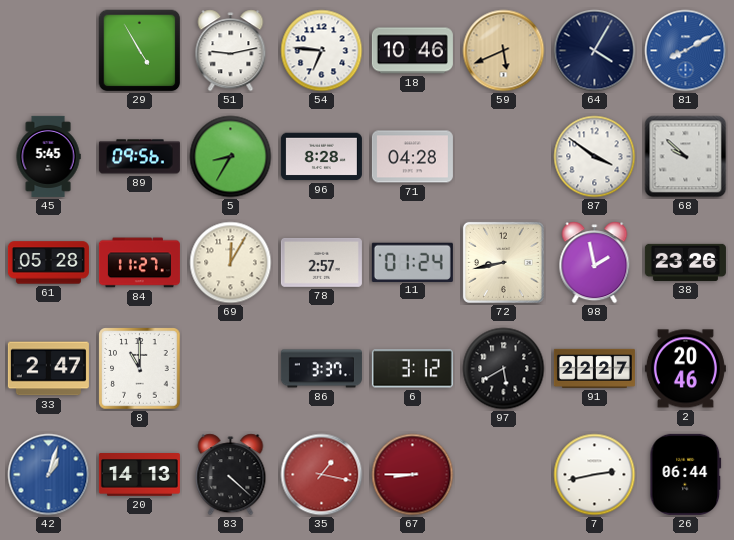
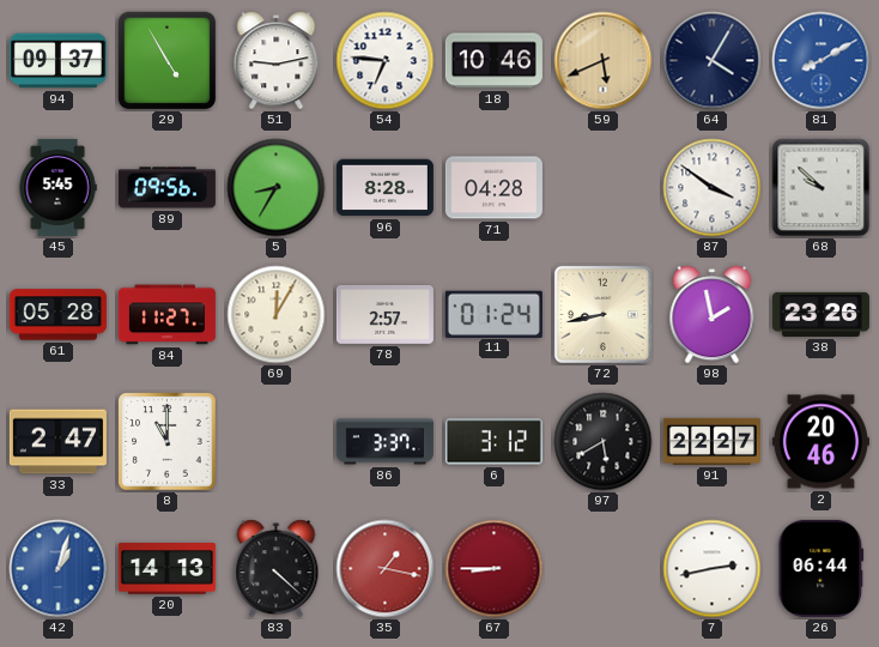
94: none -> 09:37
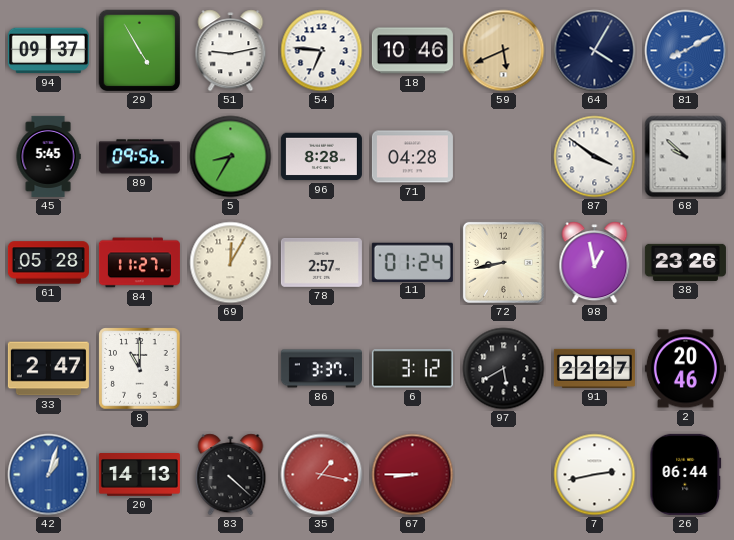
98: 1:58 -> 12:58
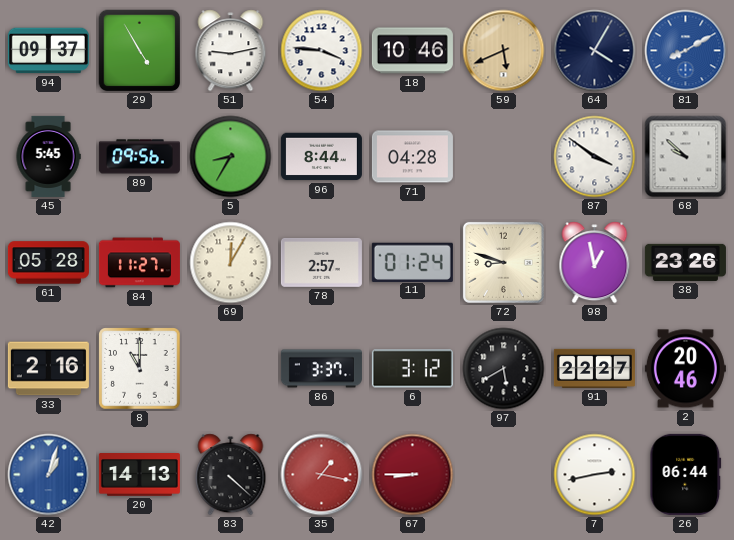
54: 6:46 -> 3:46
96: 8:28 -> 8:44
72: 8:43 -> 8:48
33: 2:47 -> 2:16
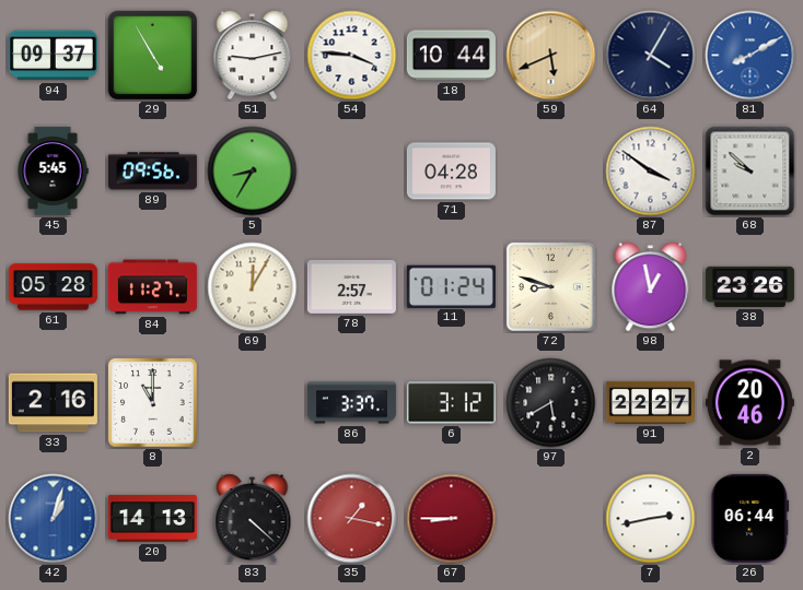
18: 10:46 -> 10:44
96: 8:44 -> none
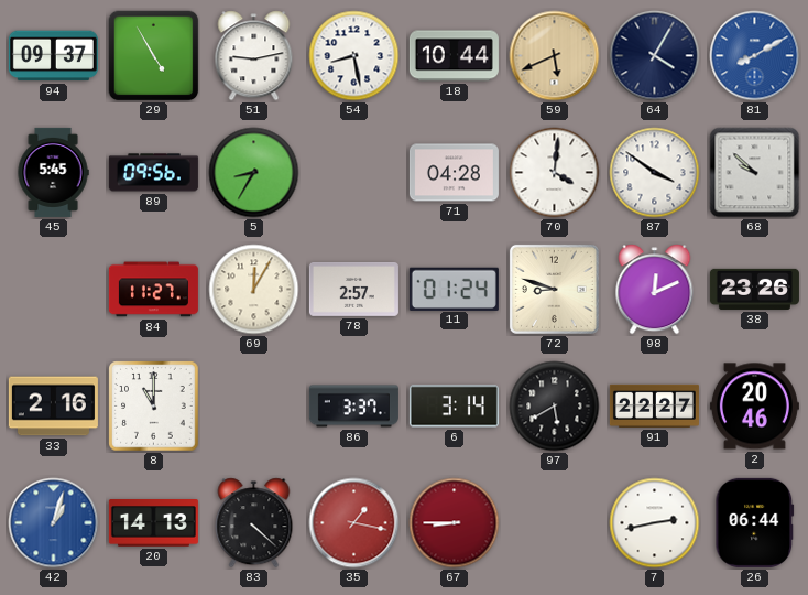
54: 3:46 -> 8:28
70: none -> 4:01
61: 05:28 -> none
98: 12:58 -> 12:11
6: 3:12 -> 3:14
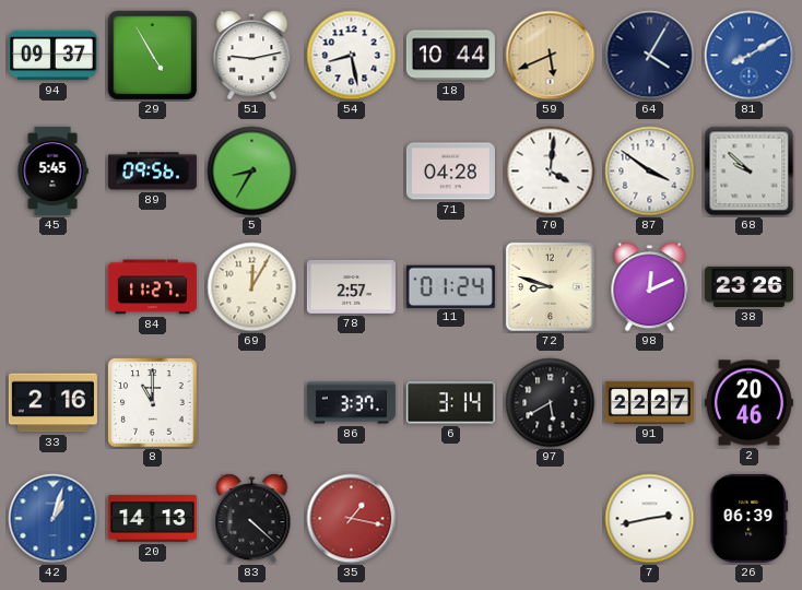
67: 8:45 -> none
26: 06:44 -> 06:39
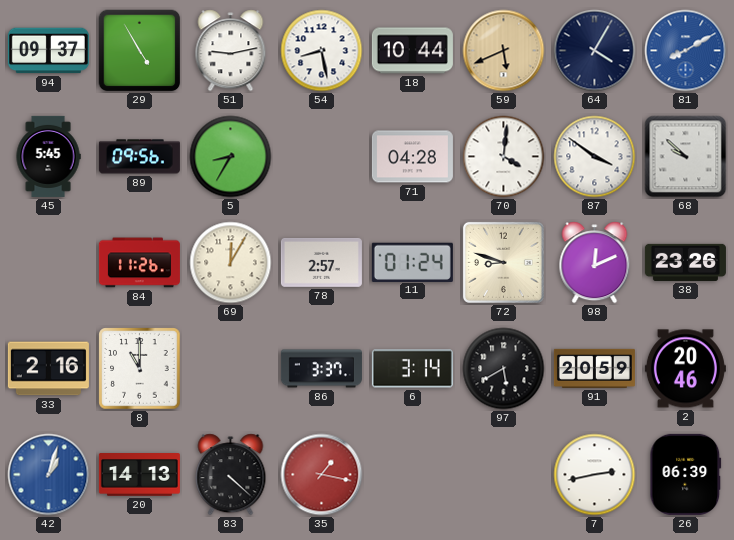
84: 11:27 -> 11:26
91: 22:27 -> 20:59
